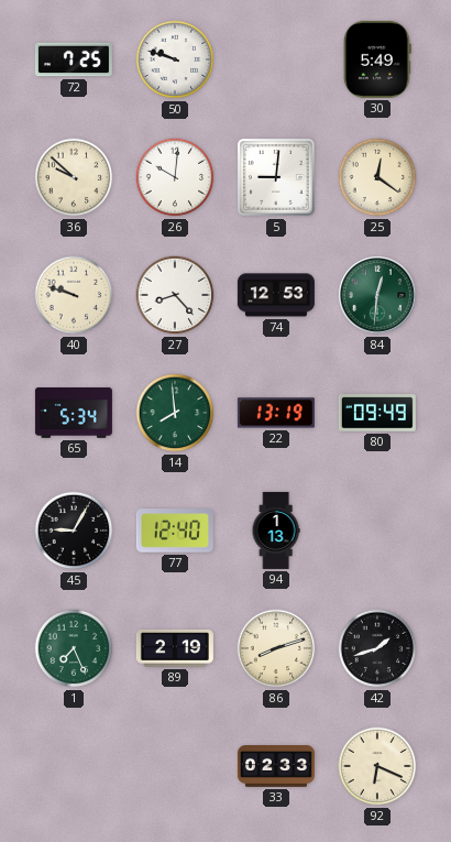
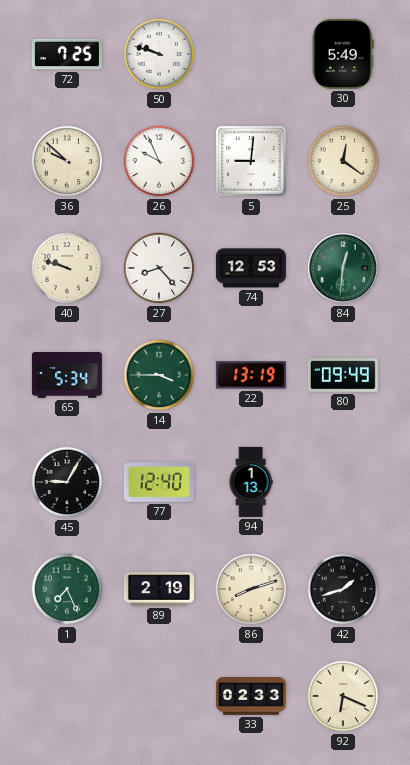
26: 10:01 -> 9:56
14: 7:59 -> 3:45
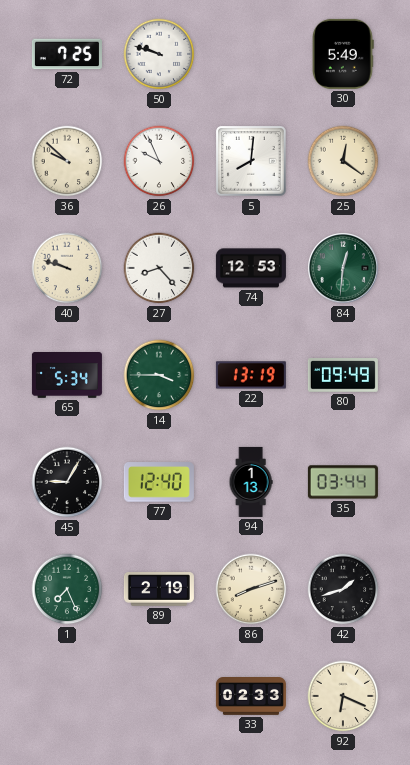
5: 9:01 -> 8:01
35: none -> 03:44
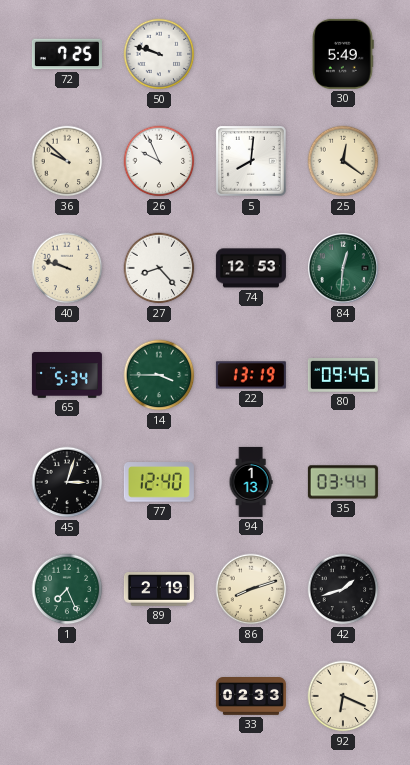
80: 09:49 -> 09:45
45: 9:05 -> 3:03
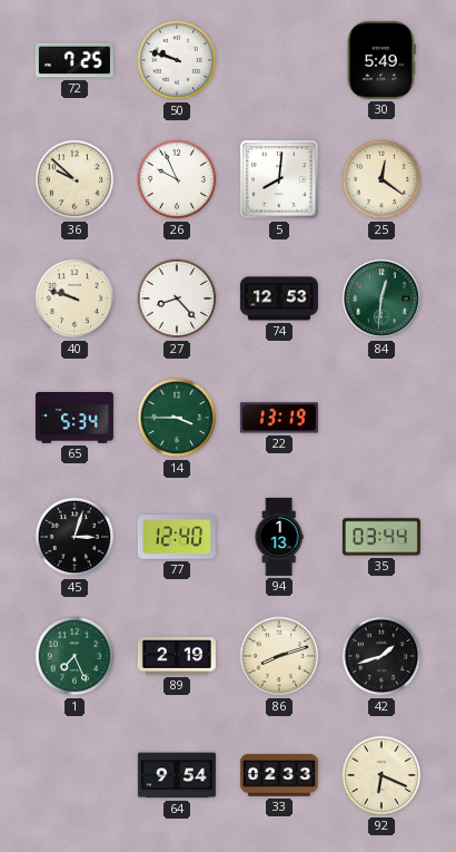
80: 09:45 -> none
64: none -> 9:54
